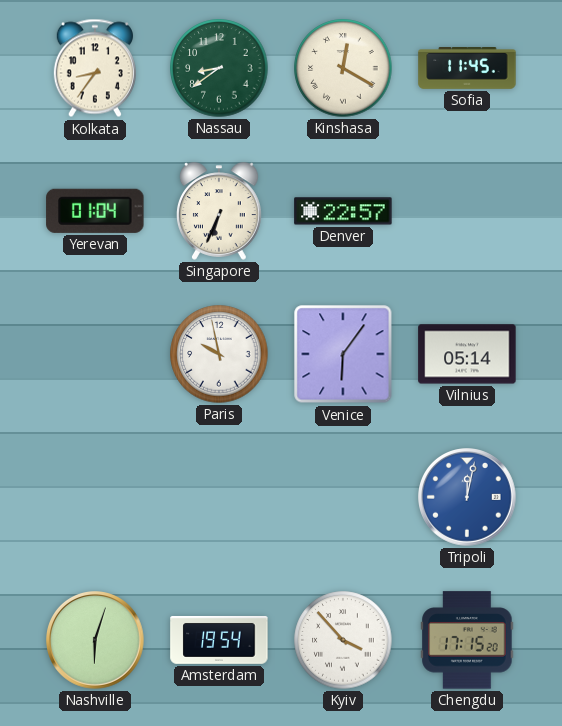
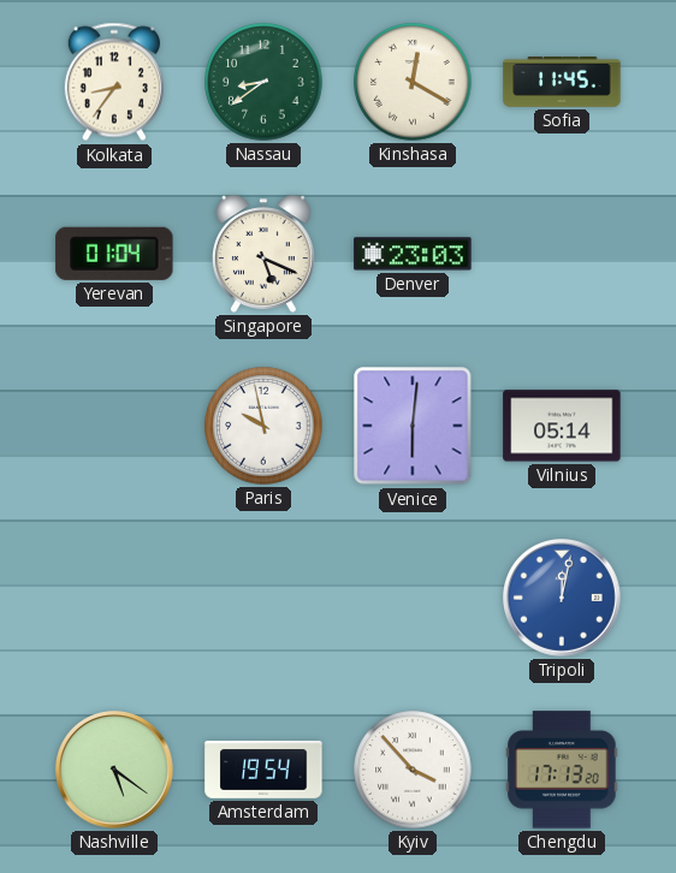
Singapore: 6:34 -> 5:19
Denver: 22:57 -> 23:03
Venice: 6:06 -> 6:01
Nashville: 6:03 -> 5:21
Chengdu: 17:15 -> 17:13
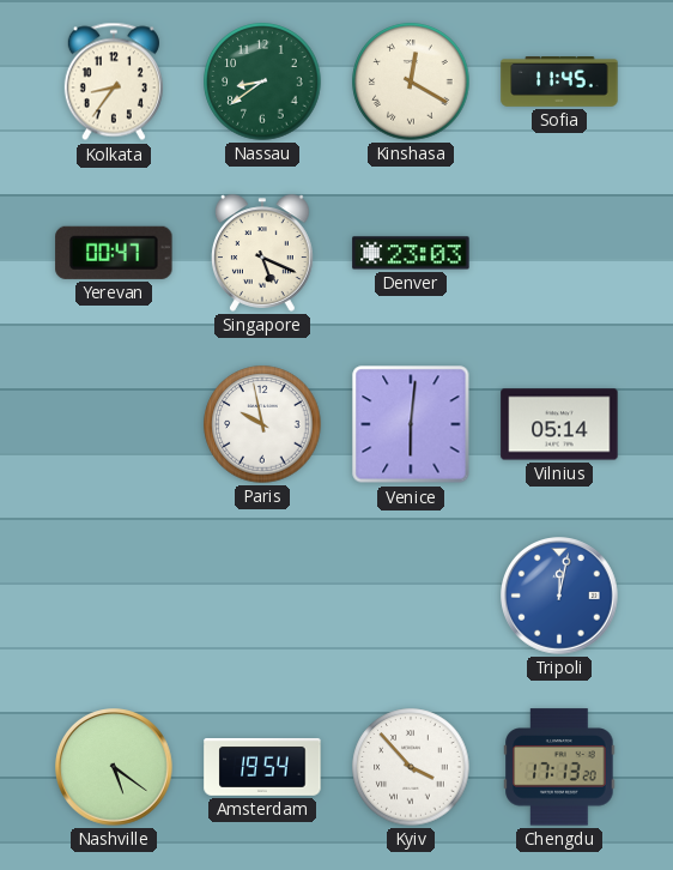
Yerevan: 01:04 -> 00:47
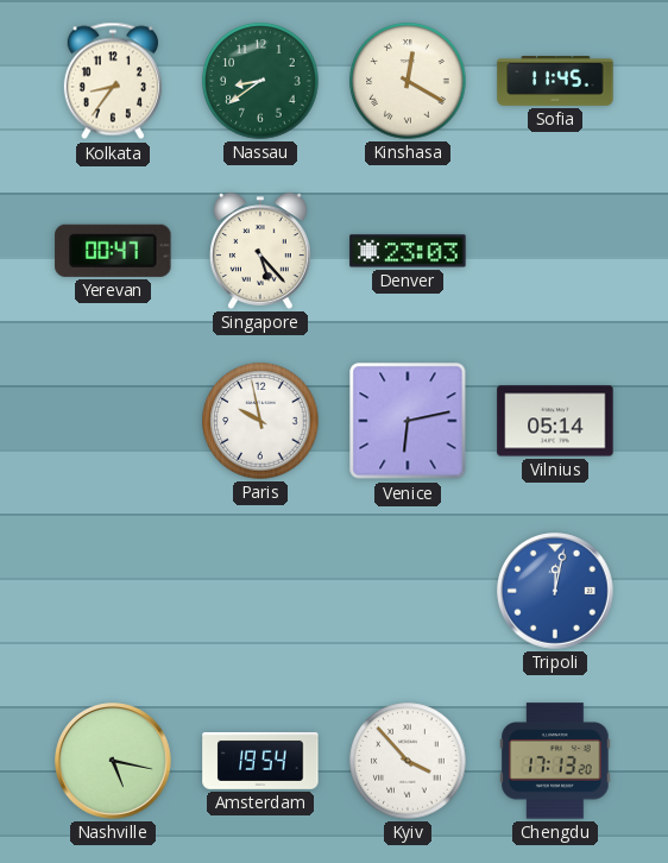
Singapore: 5:19 -> 5:23
Venice: 6:01 -> 6:13
Nashville: 5:21 -> 5:17
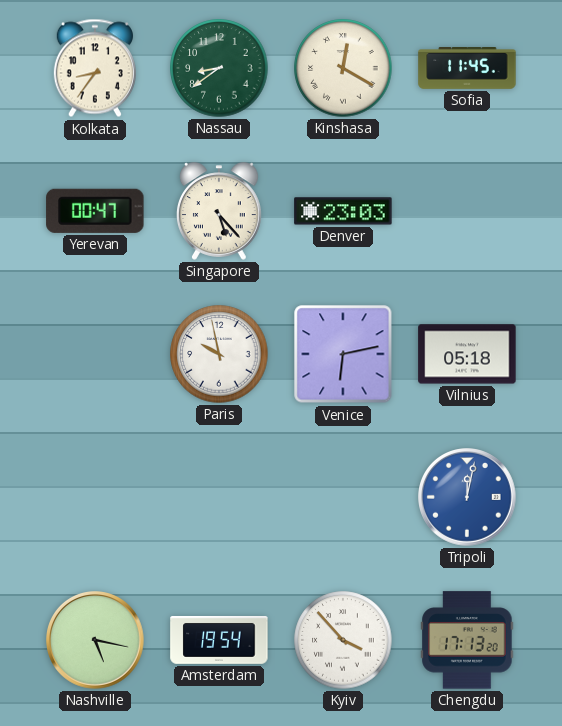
Vilnius: 05:14 -> 05:18
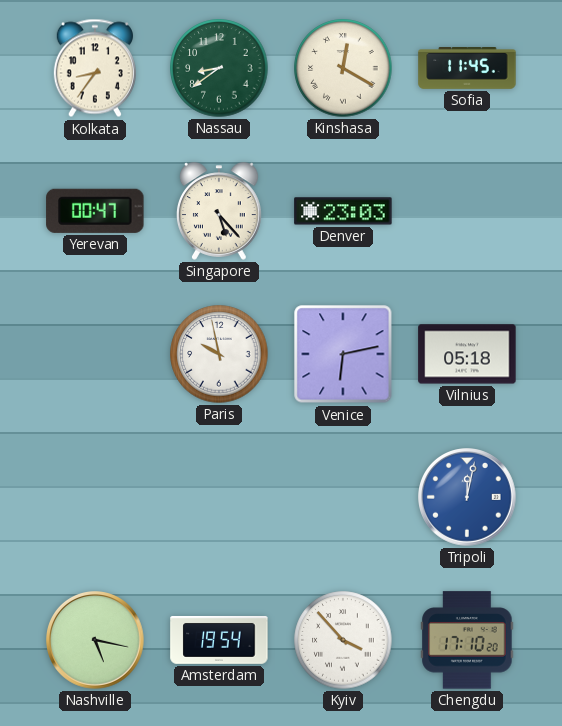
Chengdu: 17:13 -> 17:10
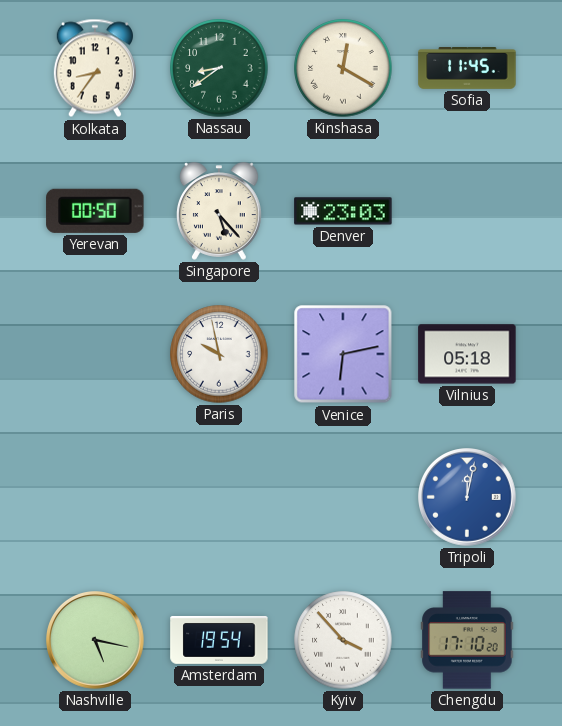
Yerevan: 00:47 -> 00:50
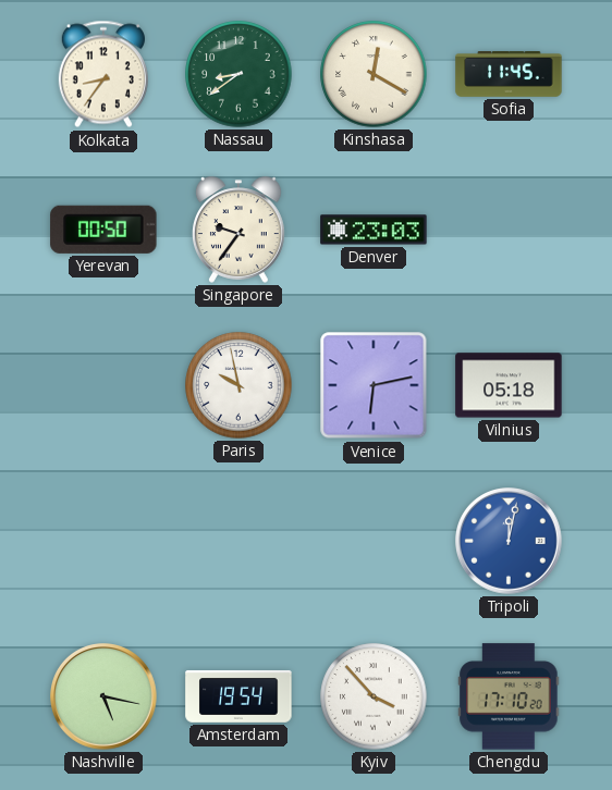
Singapore: 5:23 -> 9:36
